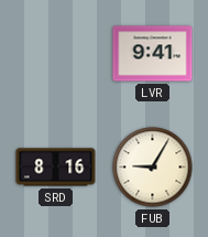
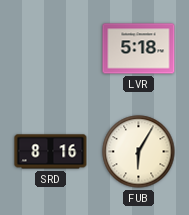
LVR: 9:41 -> 5:18
FUB: 9:05 -> 6:05
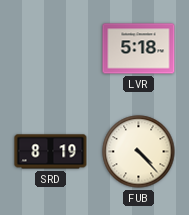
SRD: 8:16 -> 8:19
FUB: 6:05 -> 4:23
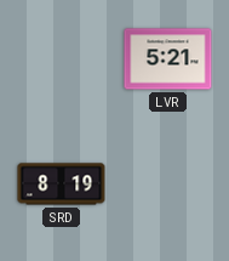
LVR: 5:18 -> 5:21
FUB: 4:23 -> none
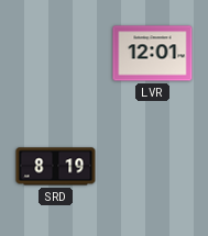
LVR: 5:21 -> 12:01
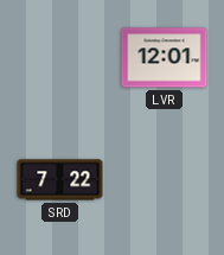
SRD: 8:19 -> 7:22
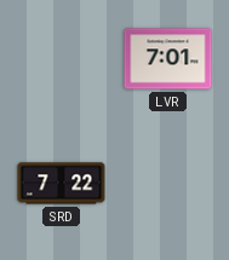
LVR: 12:01 -> 7:01
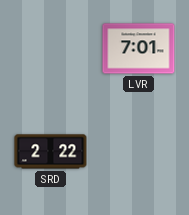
SRD: 7:22 -> 2:22
